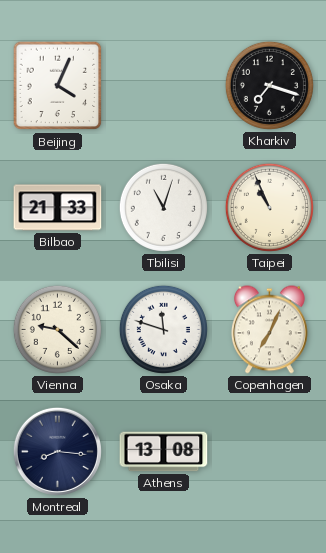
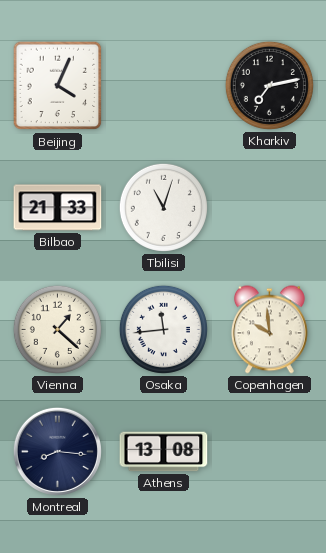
Kharkiv: 7:18 -> 7:13
Taipei: 10:56 -> none
Vienna: 9:22 -> 1:22
Osaka: 11:48 -> 11:44
Copenhagen: 7:04 -> 9:59
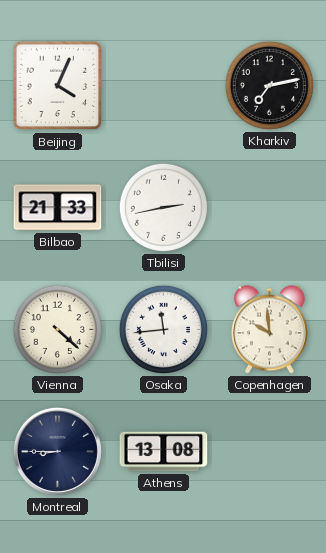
Tbilisi: 11:03 -> 2:43
Vienna: 1:22 -> 4:22
Montreal: 8:16 -> 8:45
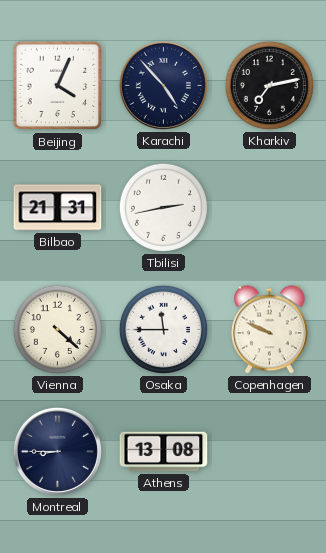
Karachi: none -> 4:53
Bilbao: 21:33 -> 21:31
Osaka: 11:44 -> 11:45
Copenhagen: 9:59 -> 9:49
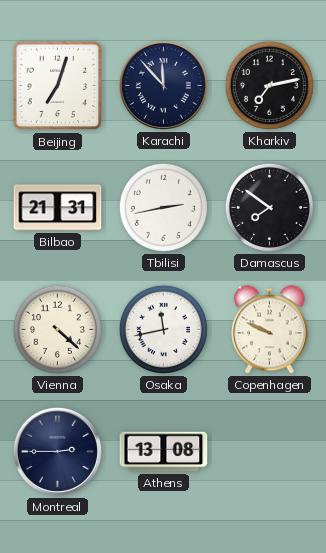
Beijing: 4:04 -> 7:03
Karachi: 4:53 -> 11:53
Damascus: none -> 7:51
Osaka: 11:45 -> 11:43
Montreal: 8:45 -> 2:45
